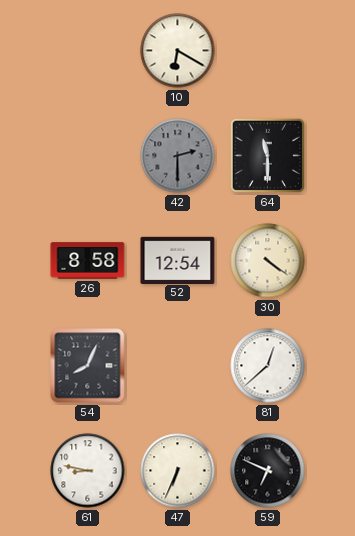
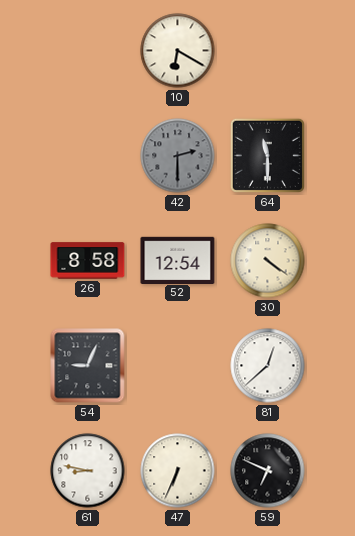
54: 8:04 -> 9:04
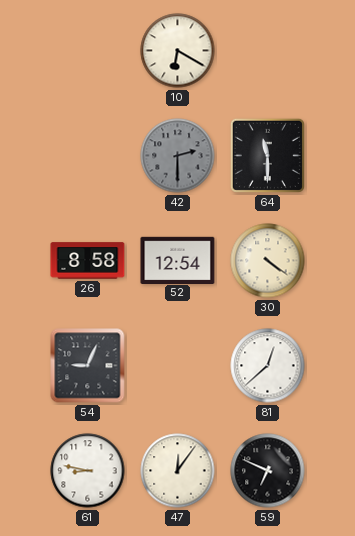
47: 6:34 -> 12:06
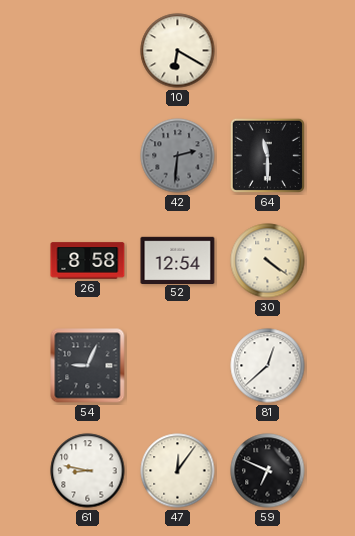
42: 2:30 -> 2:31
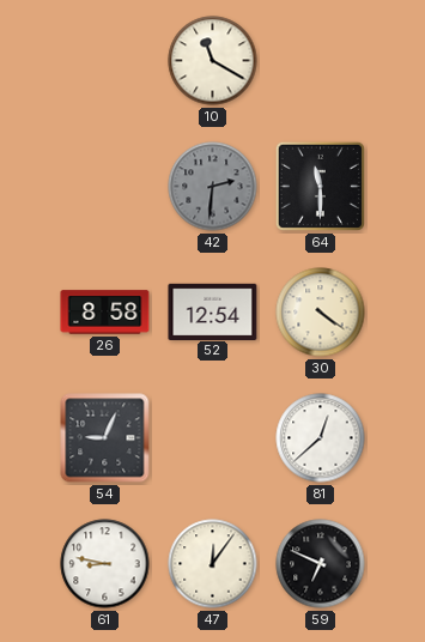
10: 6:20 -> 11:20
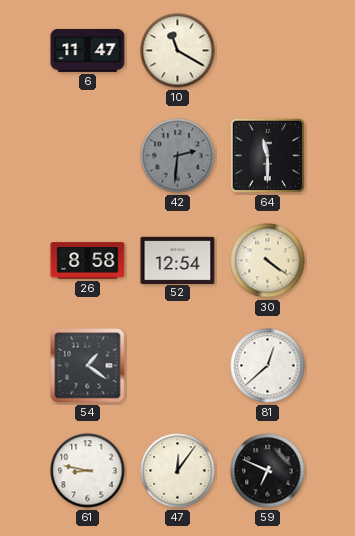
6: none -> 11:47
54: 9:04 -> 1:21
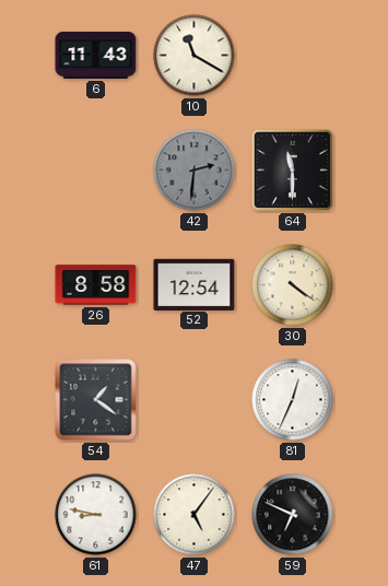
6: 11:47 -> 11:43
81: 12:38 -> 12:34
47: 12:06 -> 5:06
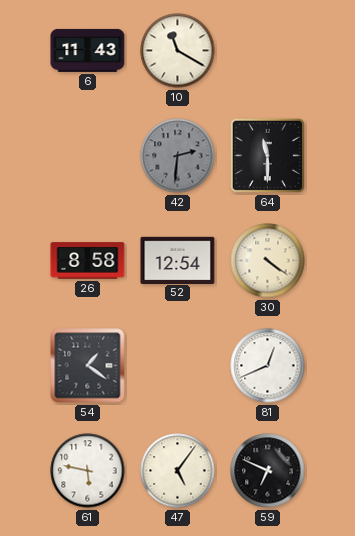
81: 12:34 -> 12:41
61: 8:47 -> 5:47
